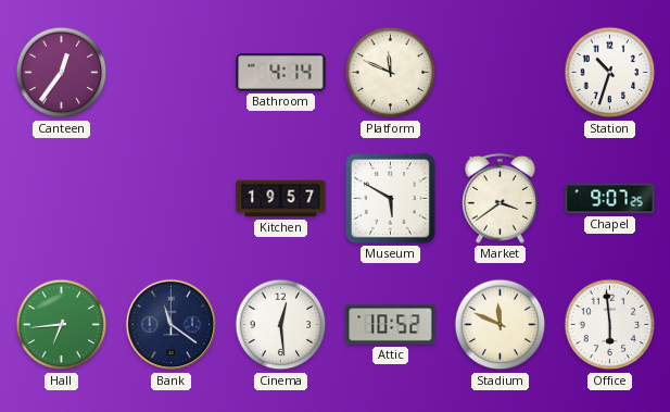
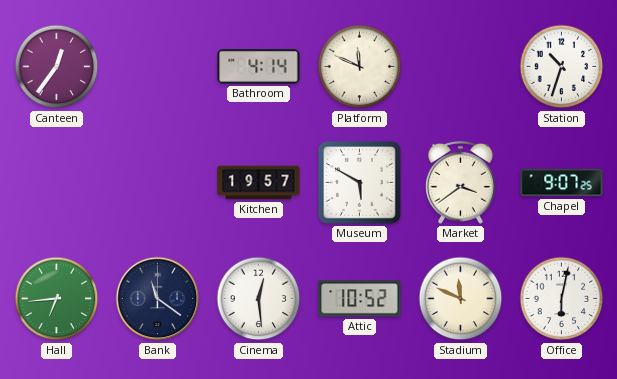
Office: 5:59 -> 6:02
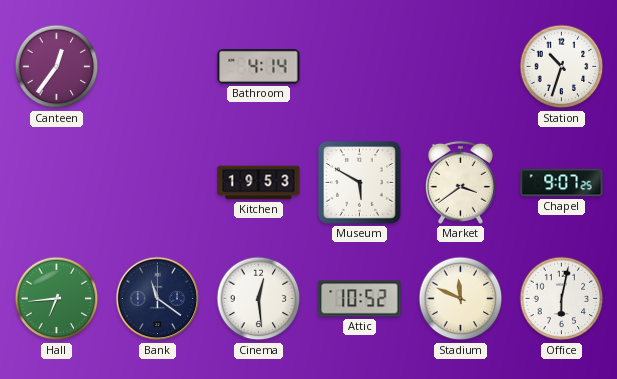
Platform: 11:49 -> none
Kitchen: 19:57 -> 19:53
